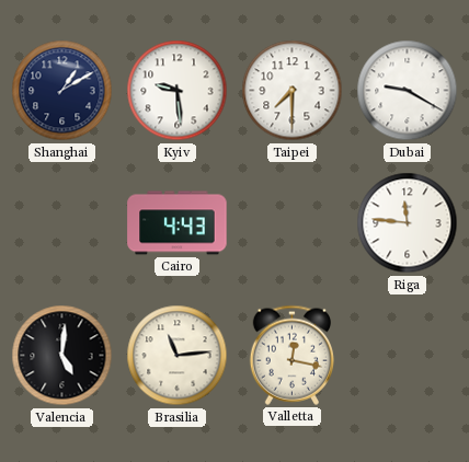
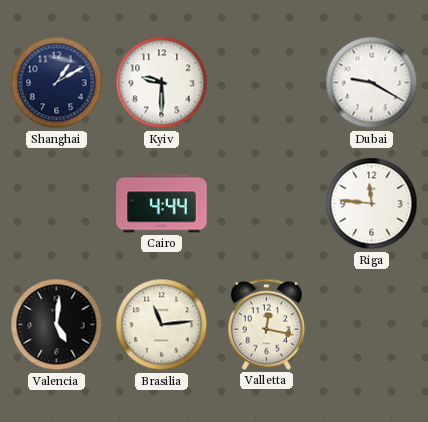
Kyiv: 9:29 -> 9:30
Taipei: 7:30 -> none
Cairo: 4:43 -> 4:44
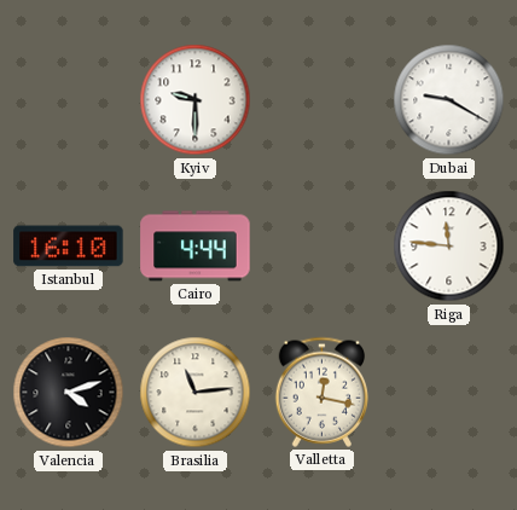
Shanghai: 1:10 -> none
Istanbul: none -> 16:10
Valencia: 5:01 -> 4:12
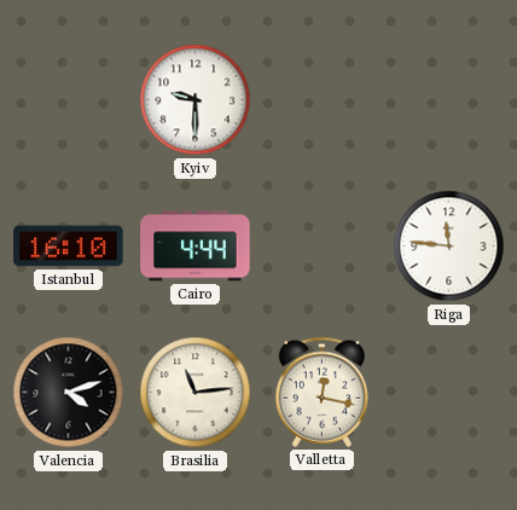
Dubai: 9:20 -> none
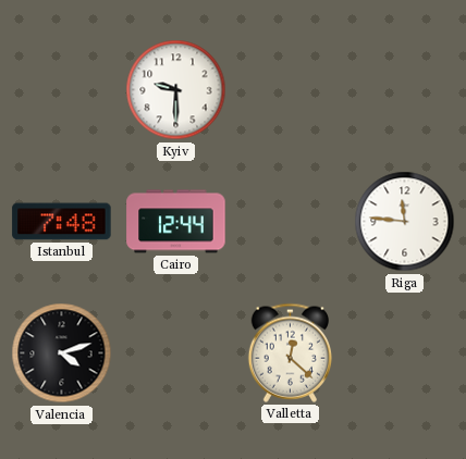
Istanbul: 16:10 -> 7:48
Cairo: 4:44 -> 12:44
Brasilia: 11:14 -> none
Valletta: 12:17 -> 12:22
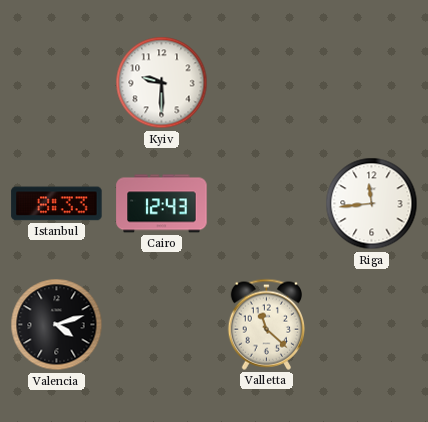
Istanbul: 7:48 -> 8:33
Cairo: 12:44 -> 12:43
Riga: 11:46 -> 11:44
Valletta: 12:22 -> 11:22
